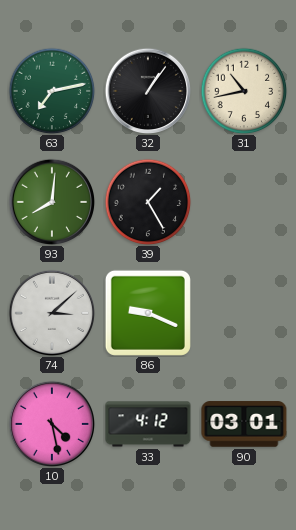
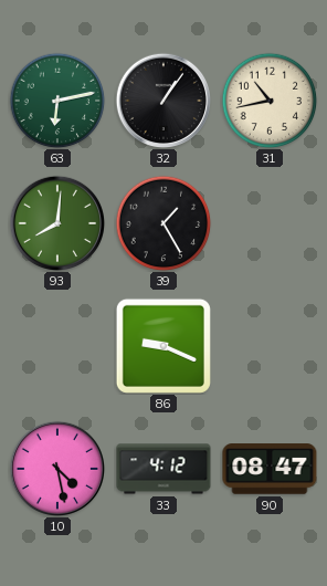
63: 7:13 -> 6:13
74: 3:08 -> none
90: 03:01 -> 08:47
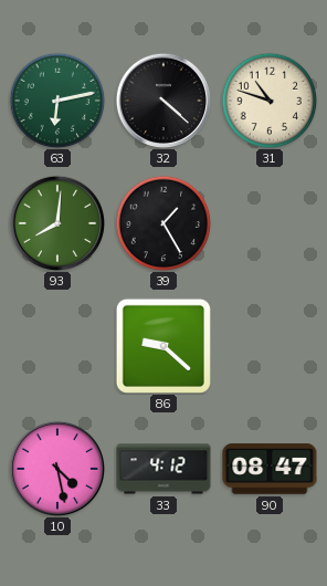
32: 1:06 -> 4:22
31: 10:43 -> 10:48
86: 9:19 -> 9:22
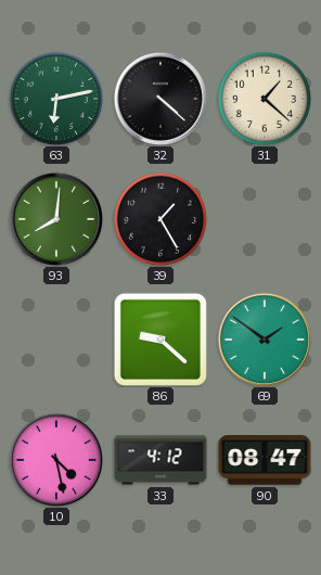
31: 10:48 -> 1:22
69: none -> 1:51
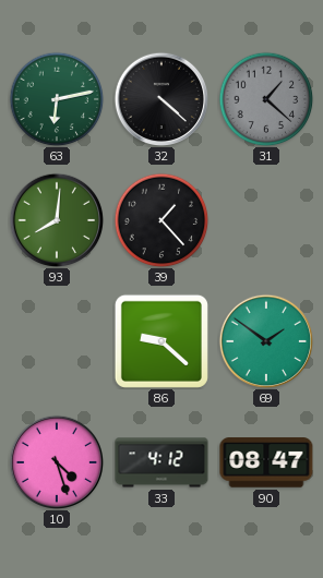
31 dial: cream -> grey
39: 1:25 -> 1:23
10: 4:28 -> 4:27
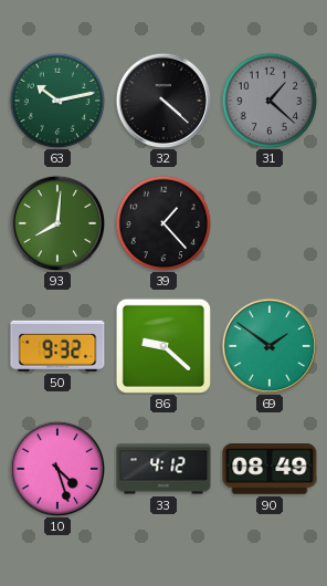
63: 6:13 -> 10:13
50: none -> 9:32
90: 08:47 -> 08:49
